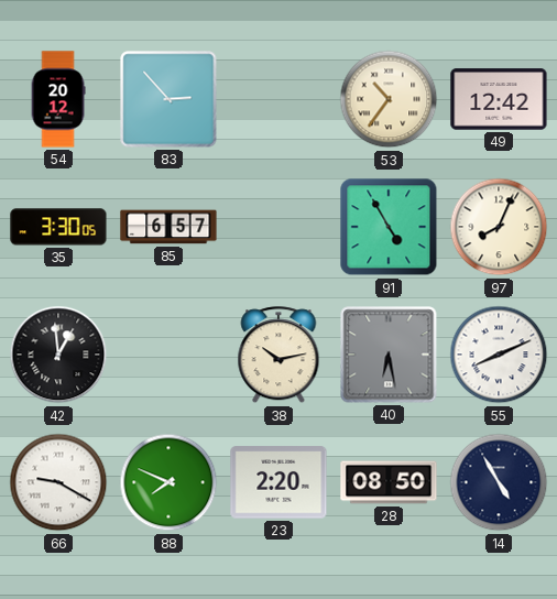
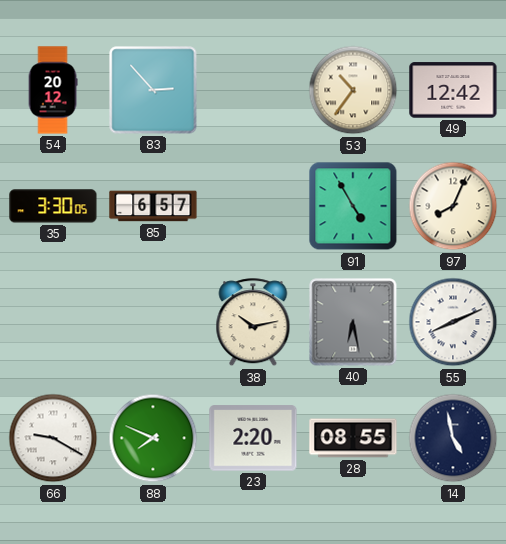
42: 12:59 -> none
28: 08:50 -> 08:55
14: 4:55 -> 4:58
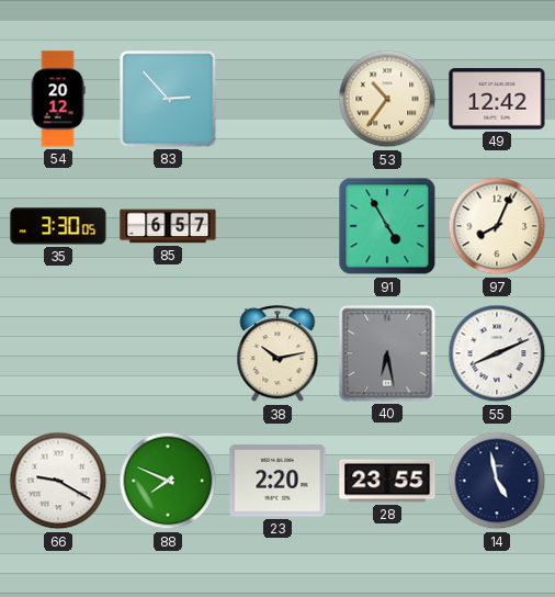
28: 08:55 -> 23:55
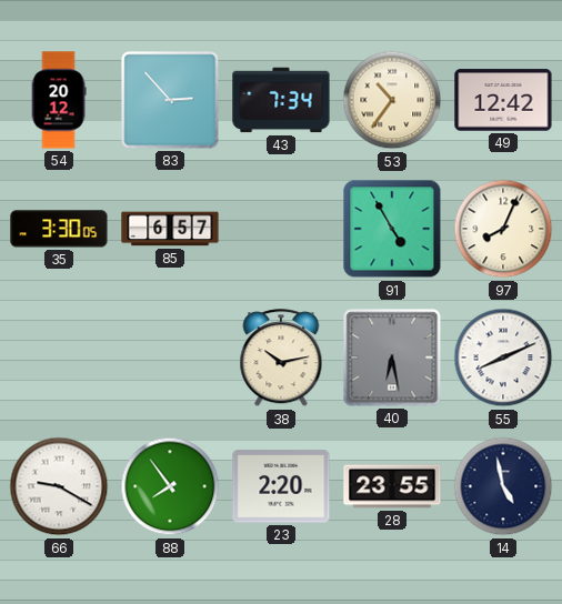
43: none -> 7:34
88: 7:49 -> 7:54
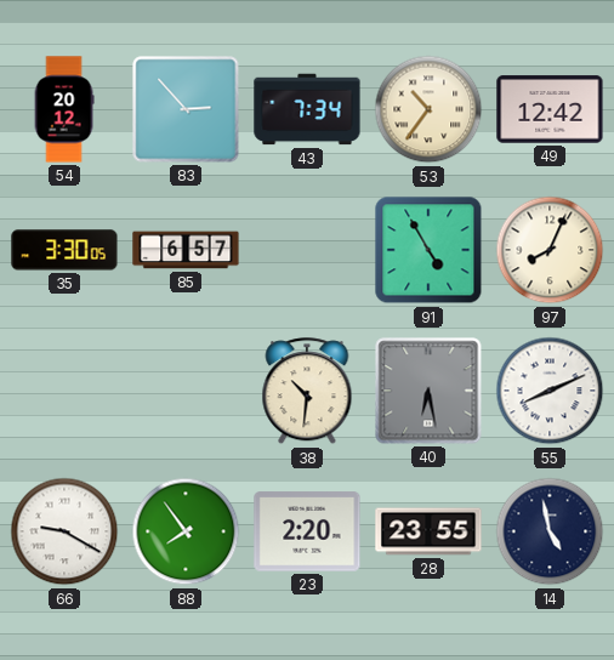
38: 10:13 -> 10:31
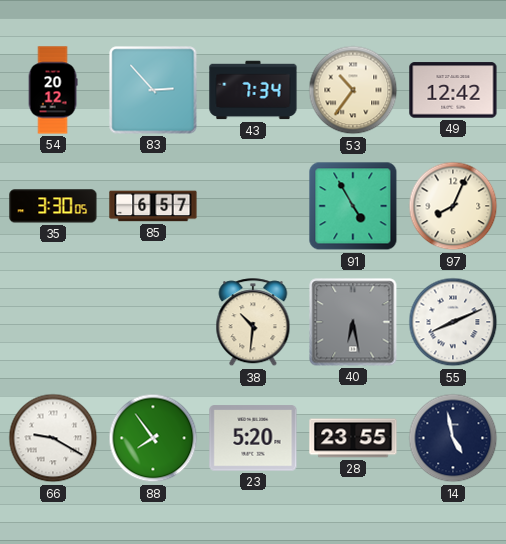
23: 2:20 -> 5:20
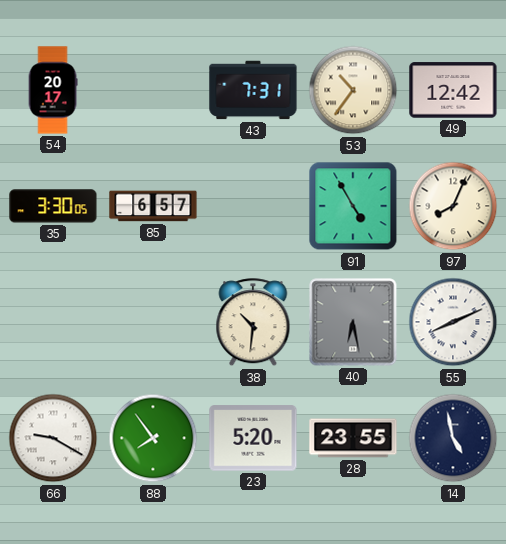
54: 20:12 -> 20:17
83: 2:53 -> none
43: 7:34 -> 7:31
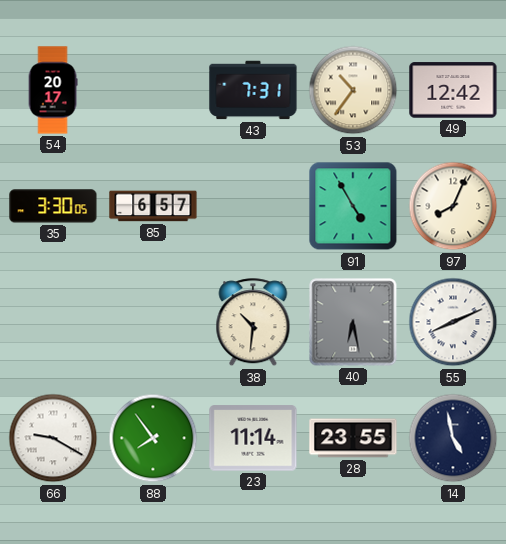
23: 5:20 -> 11:14
